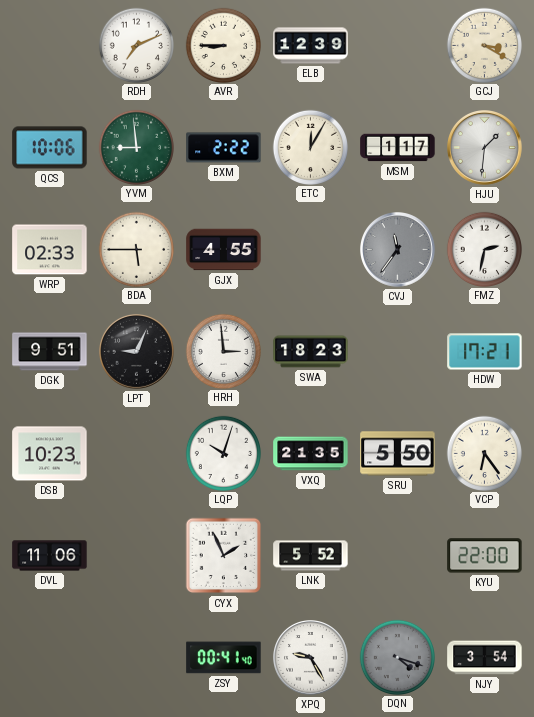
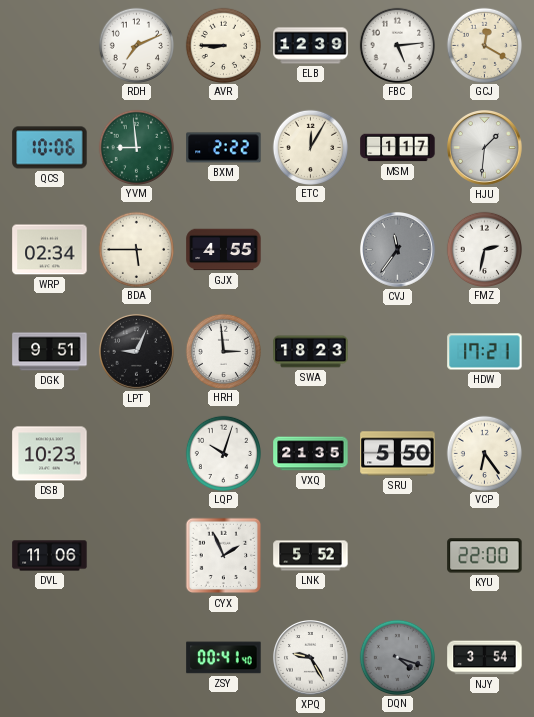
FBC: none -> 5:14
GCJ: 3:20 -> 12:20
WRP: 02:33 -> 02:34
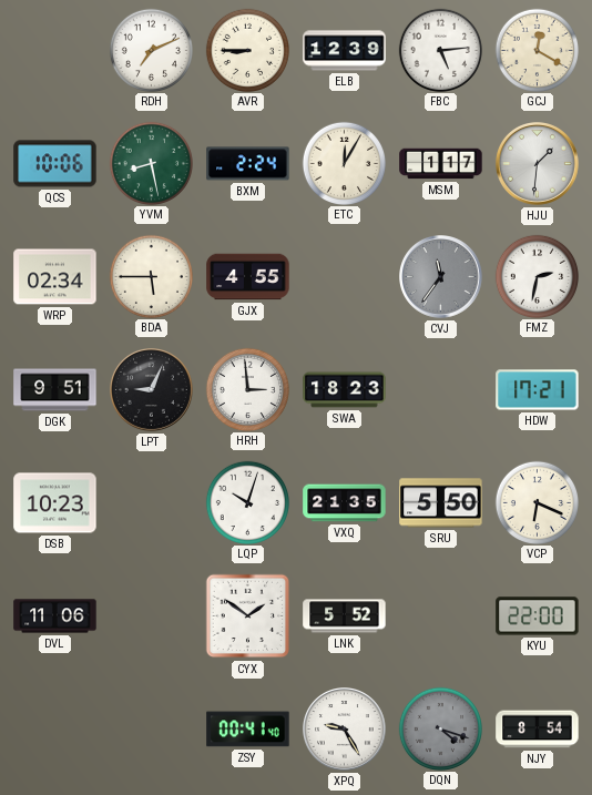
YVM: 8:59 -> 8:28
BXM: 2:22 -> 2:24
VCP: 6:24 -> 6:19
CYX: 1:56 -> 1:51
NJY: 3:54 -> 8:54
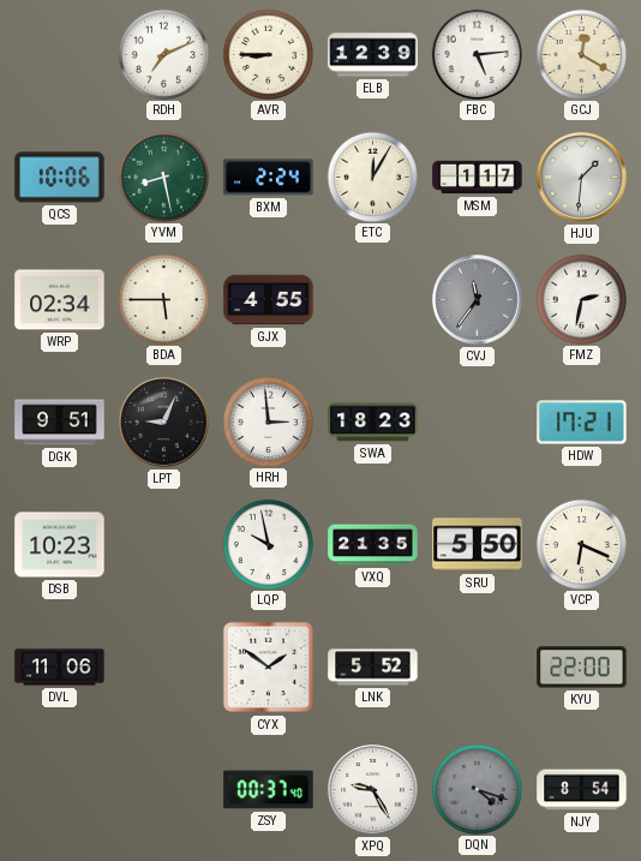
LQP: 10:03 -> 9:58
ZSY: 00:41 -> 00:37
